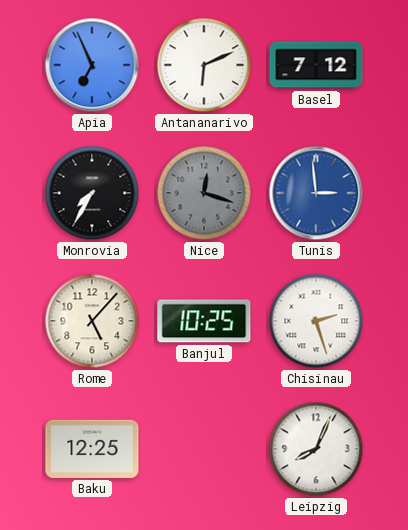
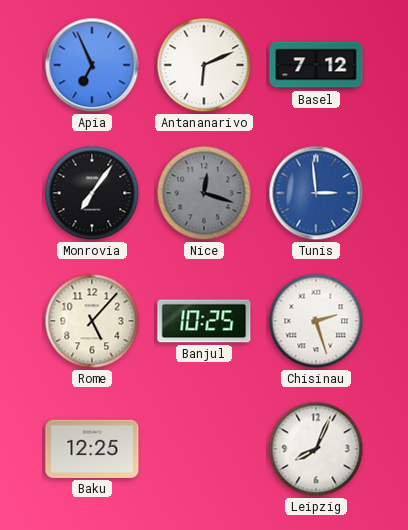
Monrovia: 7:35 -> 7:06
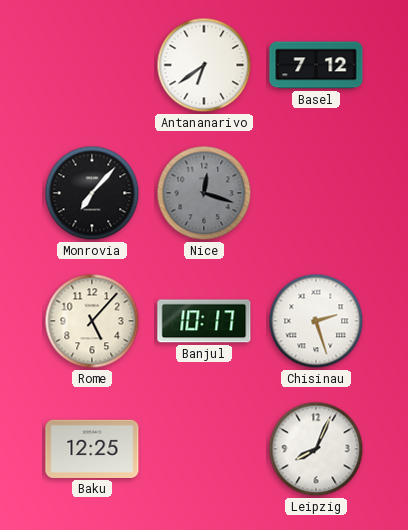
Apia: 6:56 -> none
Antananarivo: 6:11 -> 6:39
Monrovia: 7:06 -> 7:07
Tunis: 2:59 -> none
Banjul: 10:25 -> 10:17
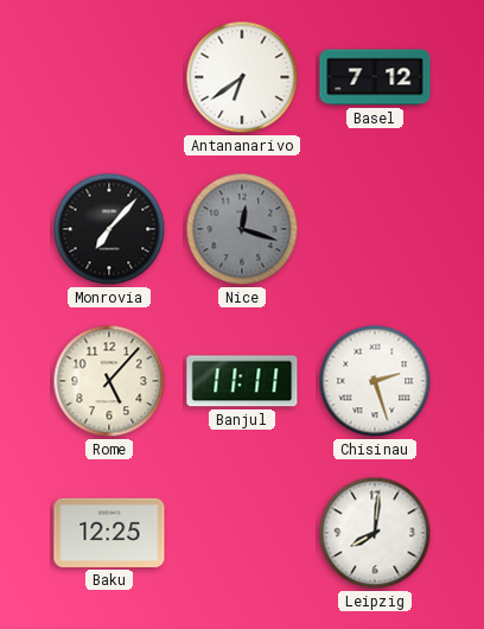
Banjul: 10:17 -> 11:11
Leipzig: 8:04 -> 8:01
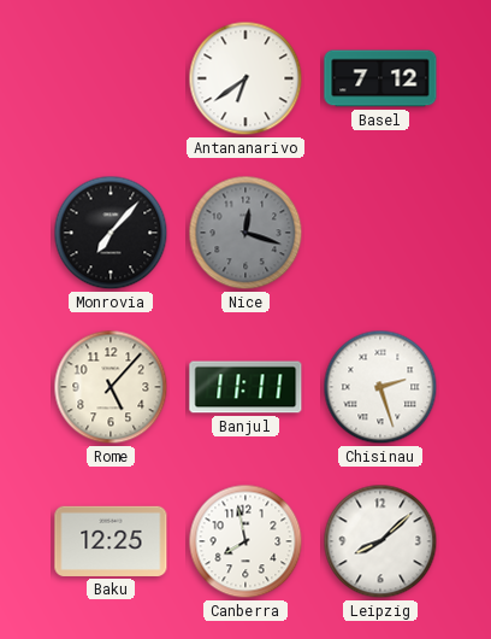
Canberra: none -> 7:58
Leipzig: 8:01 -> 8:08
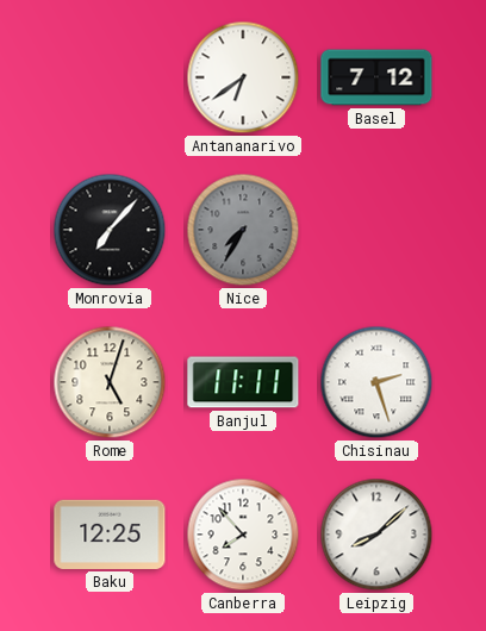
Nice: 12:18 -> 7:35
Rome: 5:07 -> 5:03
Canberra: 7:58 -> 7:53
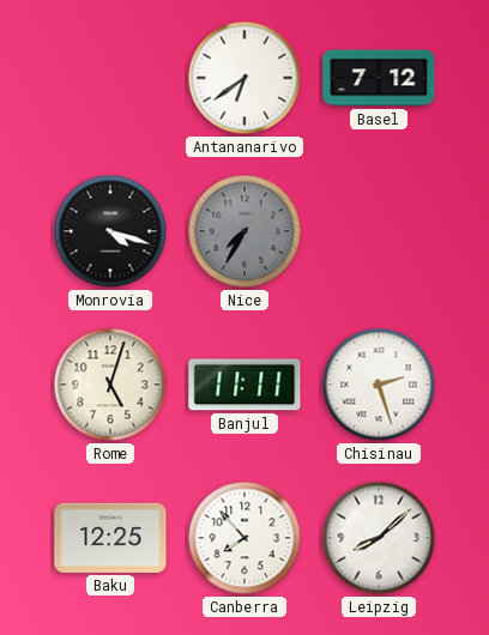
Monrovia: 7:07 -> 4:18
